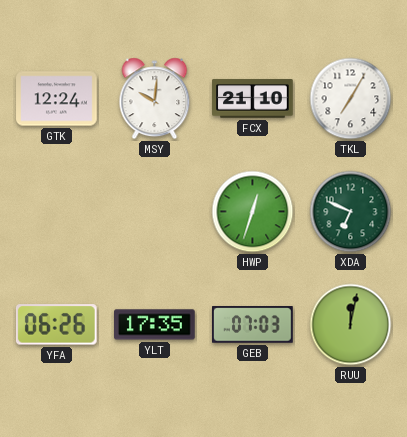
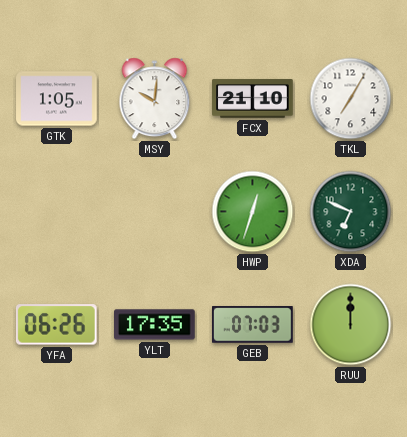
GTK: 12:24 -> 1:05
RUU: 12:02 -> 12:00
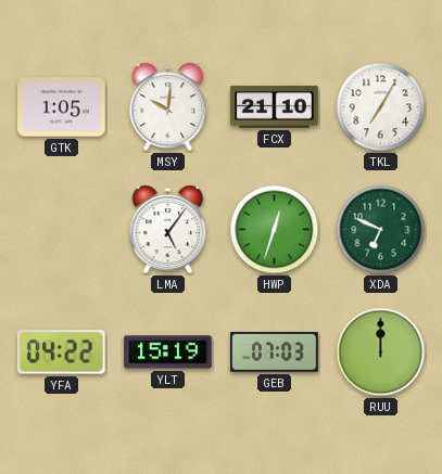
LMA: none -> 5:06
YFA: 06:26 -> 04:22
YLT: 17:35 -> 15:19
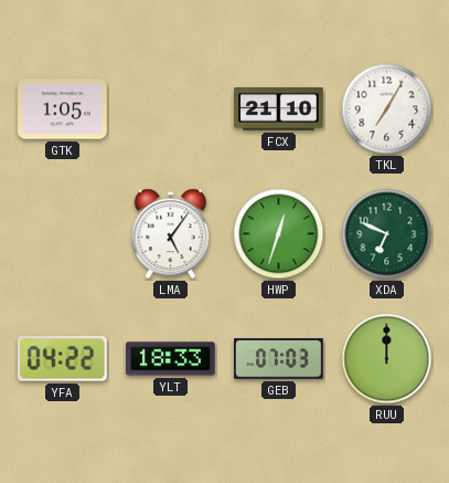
MSY: 10:01 -> none
YLT: 15:19 -> 18:33
